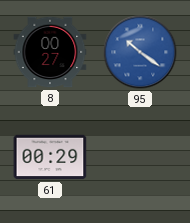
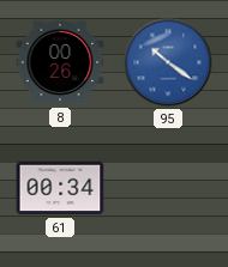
8: 00:27 -> 00:26
61: 00:29 -> 00:34
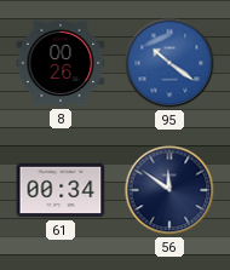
56: none -> 11:51
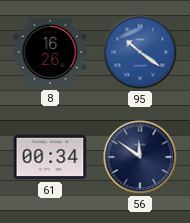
8: 00:26 -> 16:26
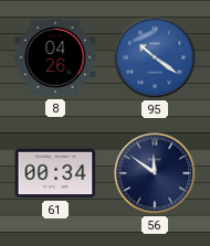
8: 16:26 -> 04:26
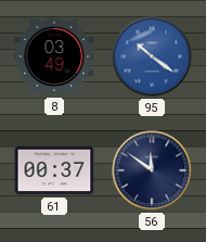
8: 04:26 -> 03:49
61: 00:34 -> 00:37
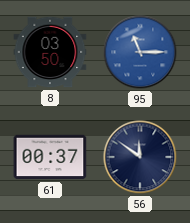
8: 03:49 -> 03:50
95: 10:21 -> 11:15
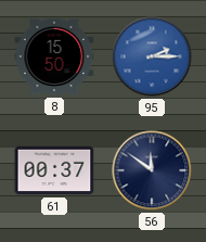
8: 03:50 -> 15:50
95: 11:15 -> 2:15
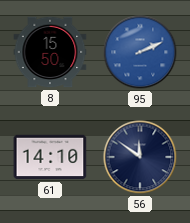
95: 2:15 -> 2:11
61: 00:37 -> 14:10
